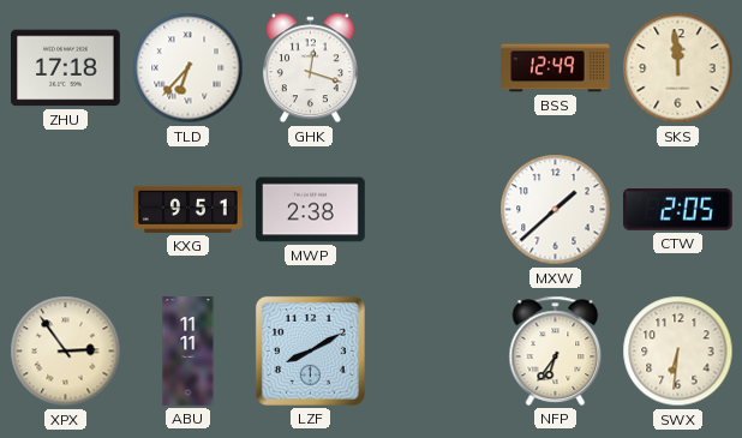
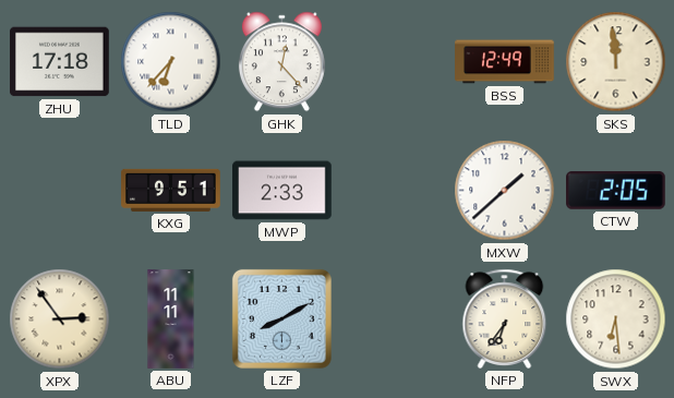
GHK: 12:18 -> 12:23
MWP: 2:38 -> 2:33
SWX: 6:31 -> 6:29
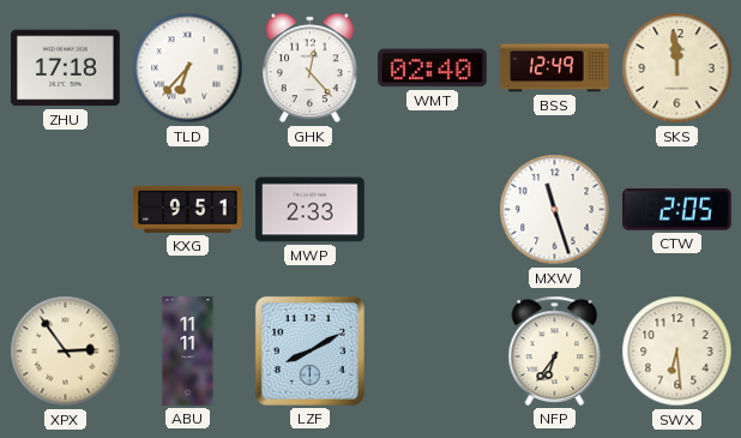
WMT: none -> 02:40
MXW: 1:38 -> 11:27
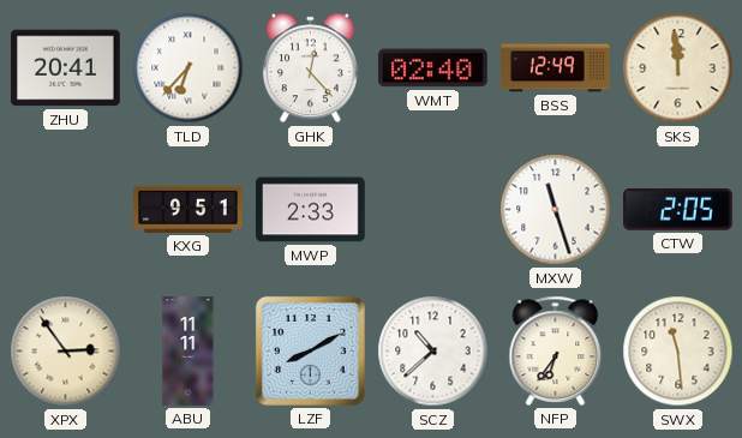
ZHU: 17:18 -> 20:41
SCZ: none -> 10:38
SWX: 6:29 -> 11:29
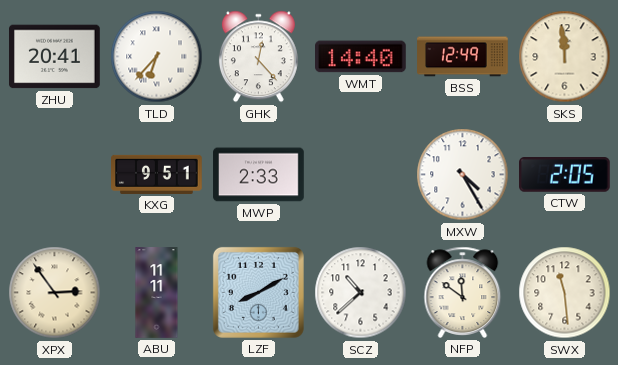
WMT: 02:40 -> 14:40
MXW: 11:27 -> 4:25
NFP: 6:36 -> 11:51
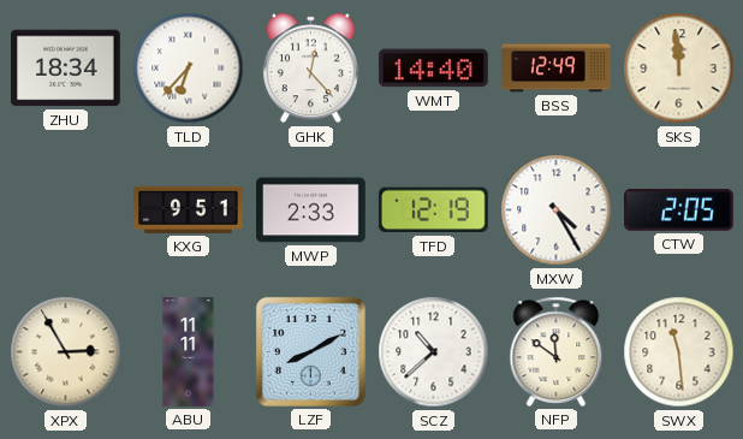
ZHU: 20:41 -> 18:34
TFD: none -> 12:19
XPX: 2:54 -> 2:55
